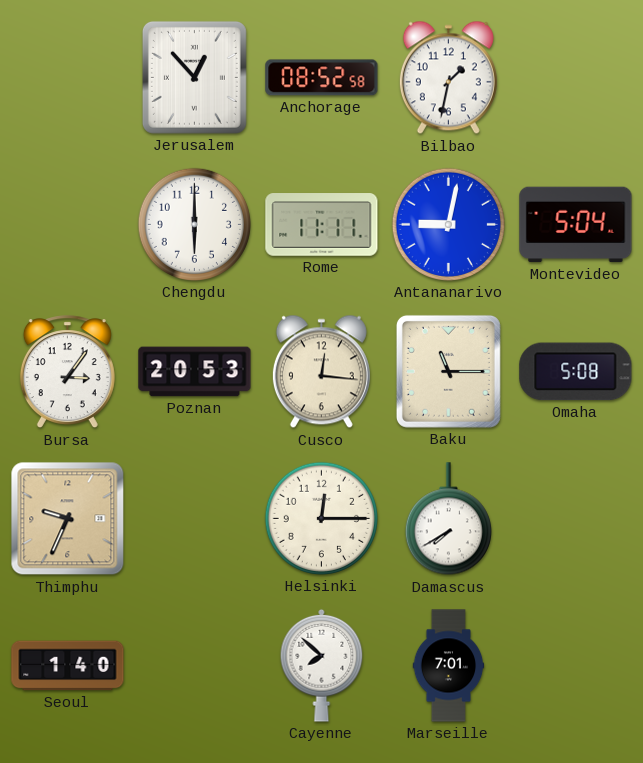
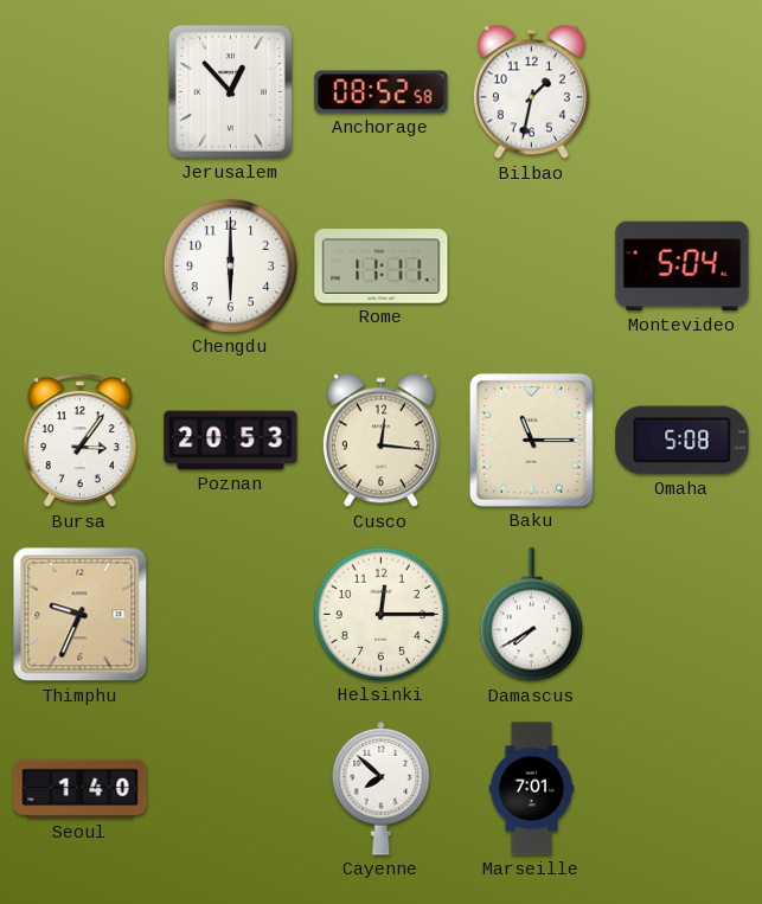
Antananarivo: 9:02 -> none
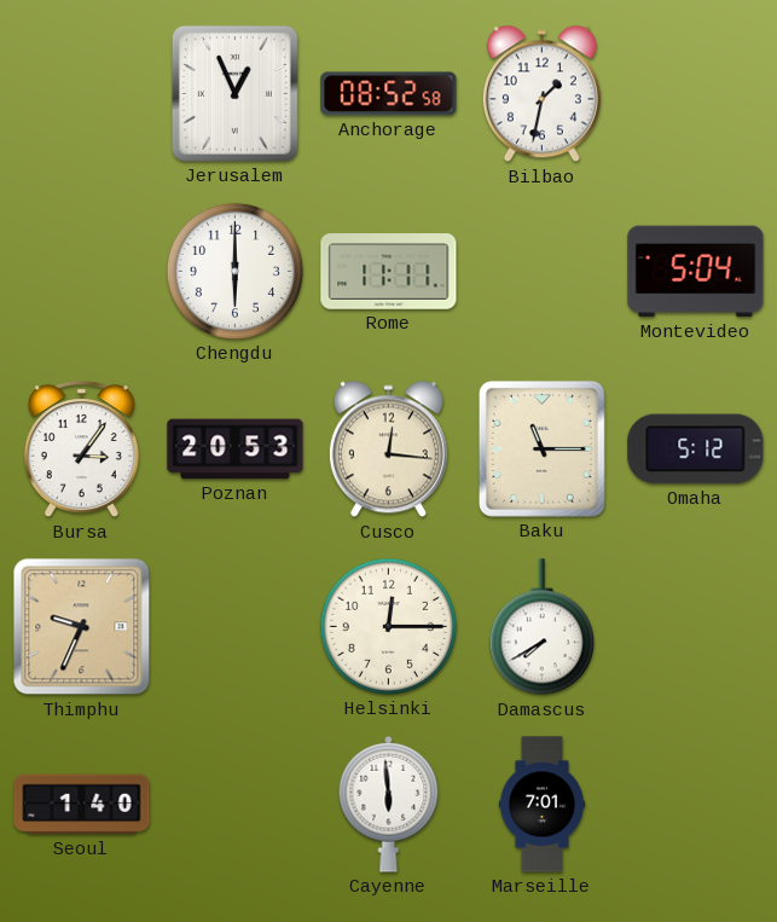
Jerusalem: 12:53 -> 12:56
Omaha: 5:08 -> 5:12
Cayenne: 7:52 -> 5:59
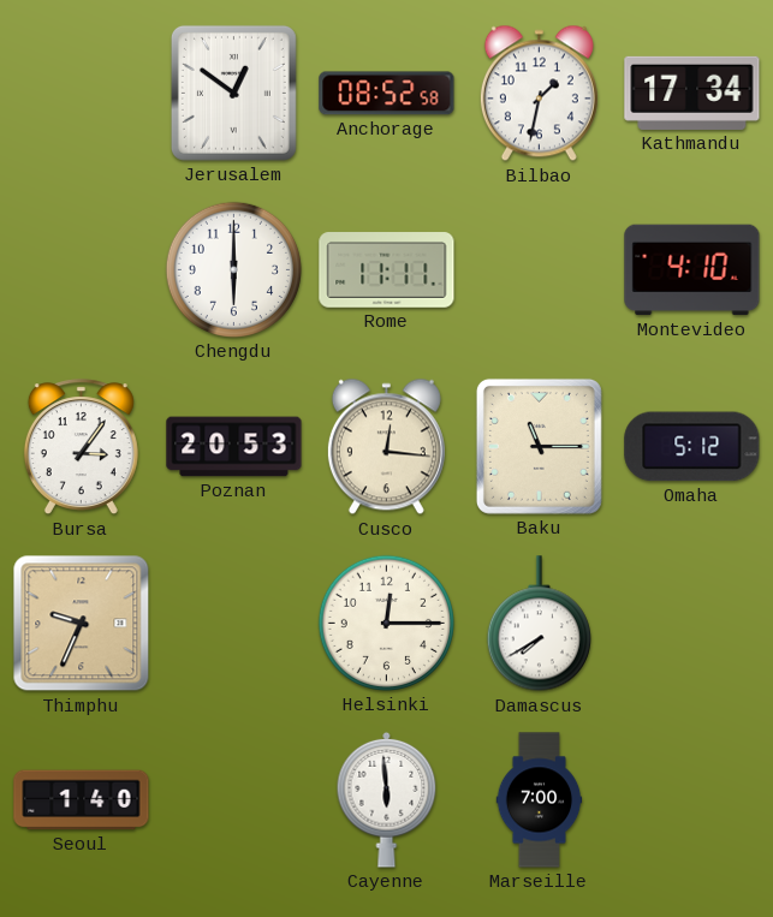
Jerusalem: 12:56 -> 12:51
Kathmandu: none -> 17:34
Montevideo: 5:04 -> 4:10
Marseille: 7:01 -> 7:00
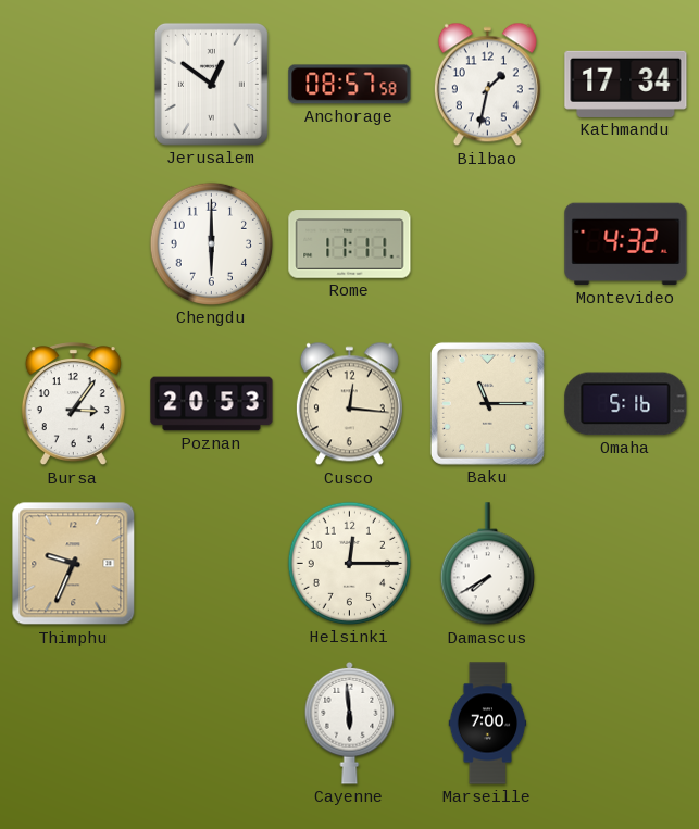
Anchorage: 08:52 -> 08:57
Montevideo: 4:10 -> 4:32
Omaha: 5:12 -> 5:16
Seoul: 1:40 -> none
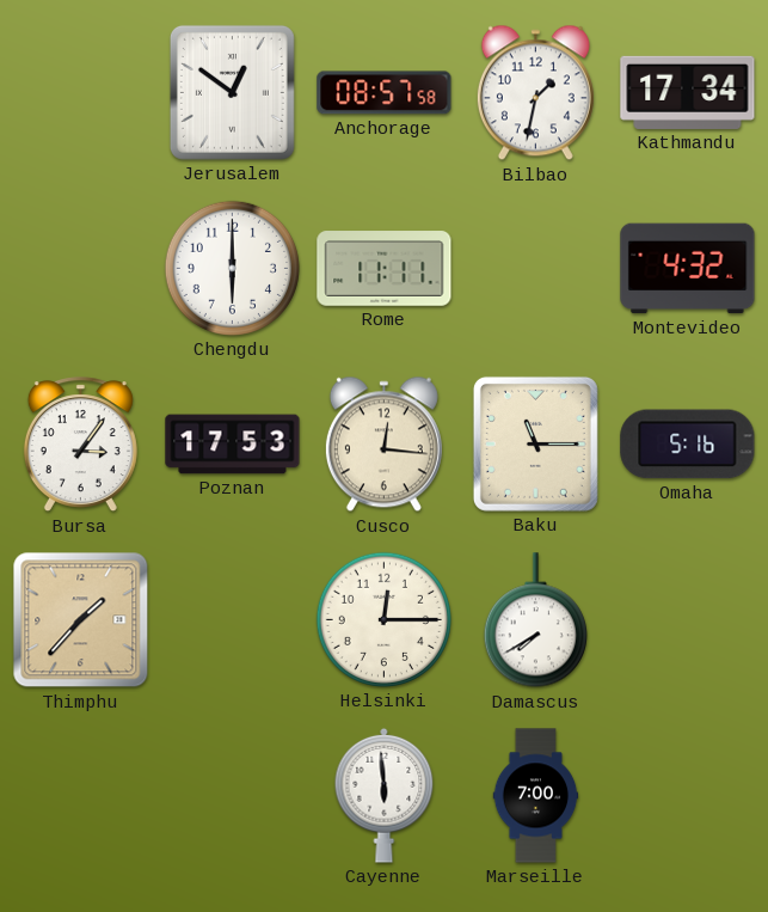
Poznan: 20:53 -> 17:53
Thimphu: 9:34 -> 1:37
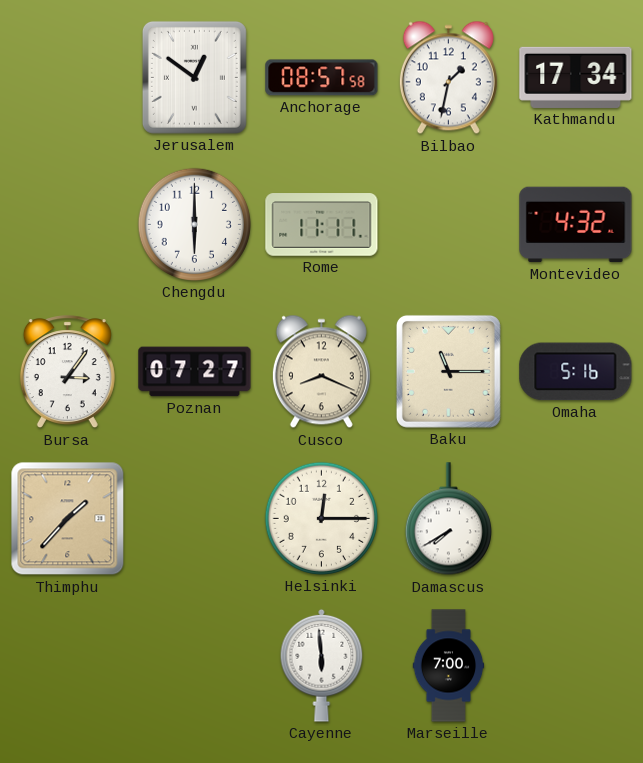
Poznan: 17:53 -> 07:27
Cusco: 12:16 -> 8:19
